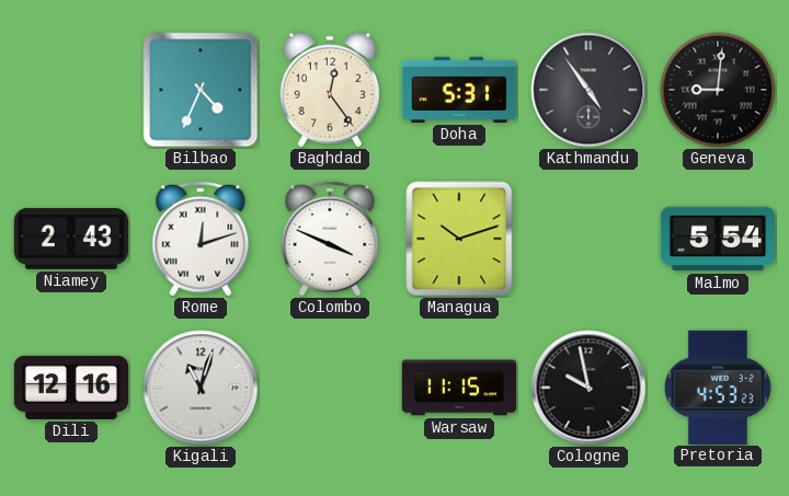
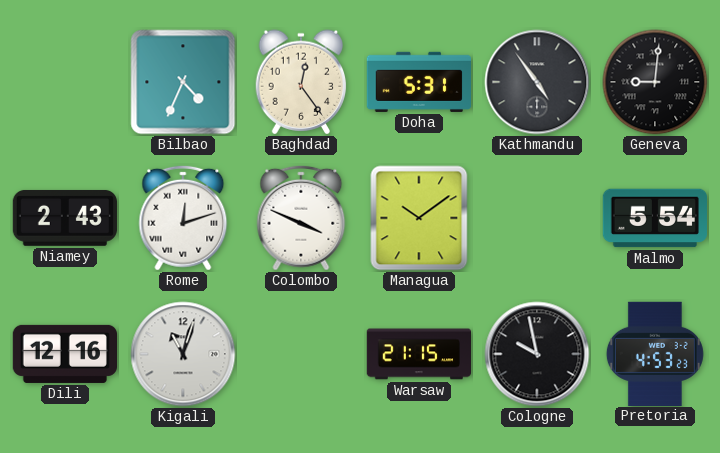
Managua: 10:12 -> 10:09
Warsaw: 11:15 -> 21:15
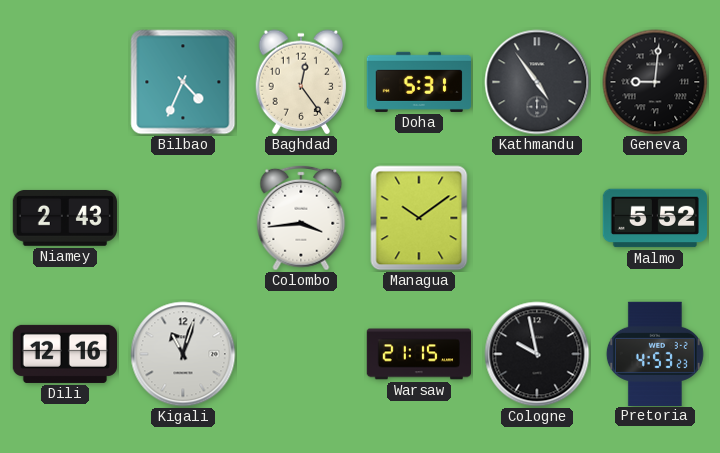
Rome: 12:12 -> none
Colombo: 3:49 -> 3:44
Malmo: 5:54 -> 5:52
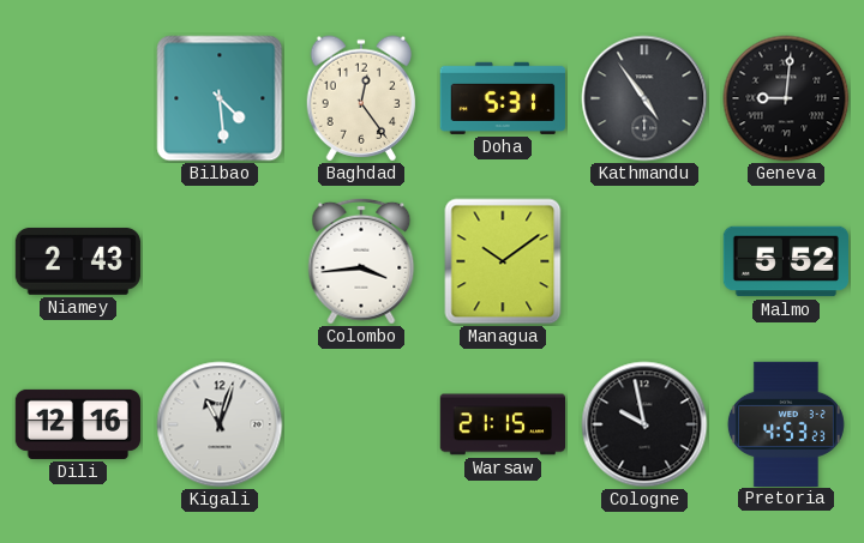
Bilbao: 4:34 -> 4:29
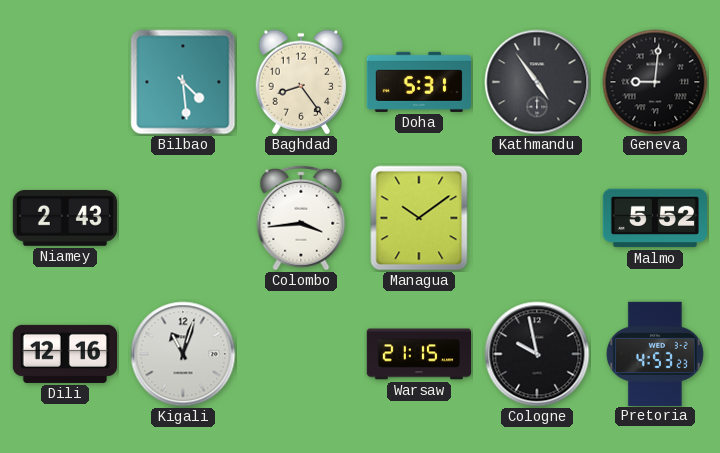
Baghdad: 12:24 -> 8:24
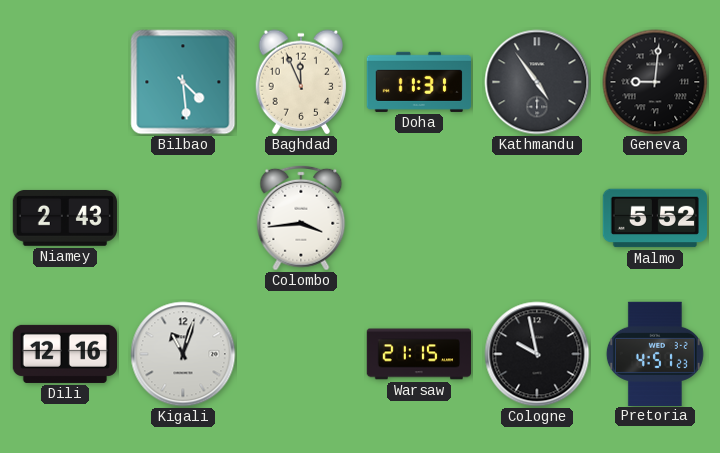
Baghdad: 8:24 -> 11:56
Doha: 5:31 -> 11:31
Managua: 10:09 -> none
Pretoria: 4:53 -> 4:51
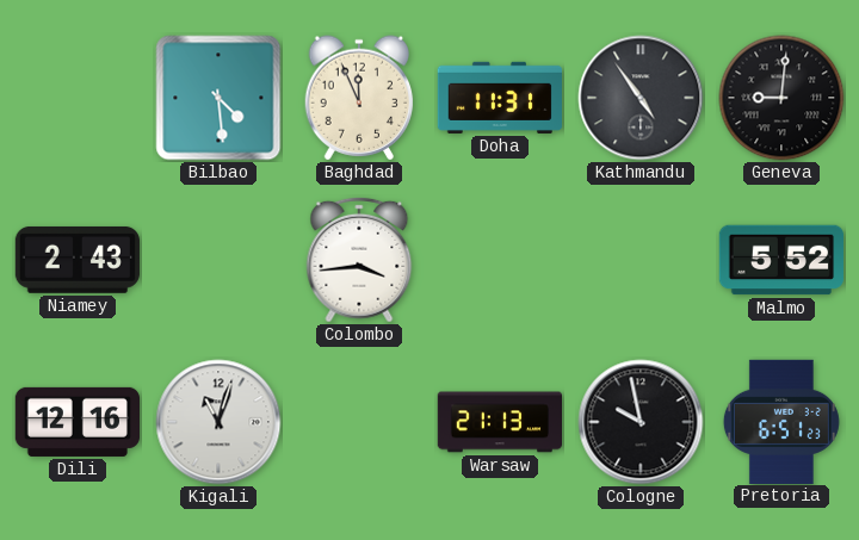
Warsaw: 21:15 -> 21:13
Pretoria: 4:51 -> 6:51
